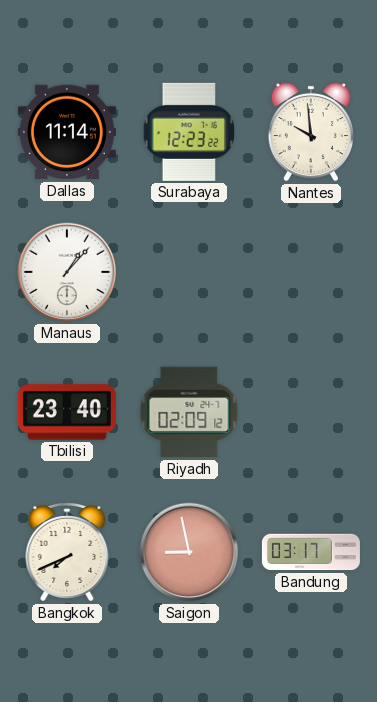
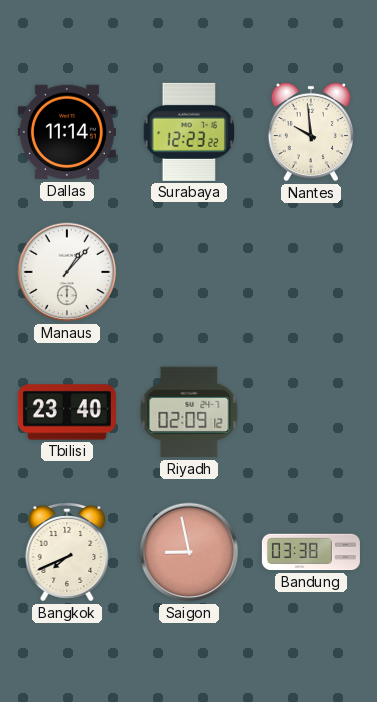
Bandung: 03:17 -> 03:38
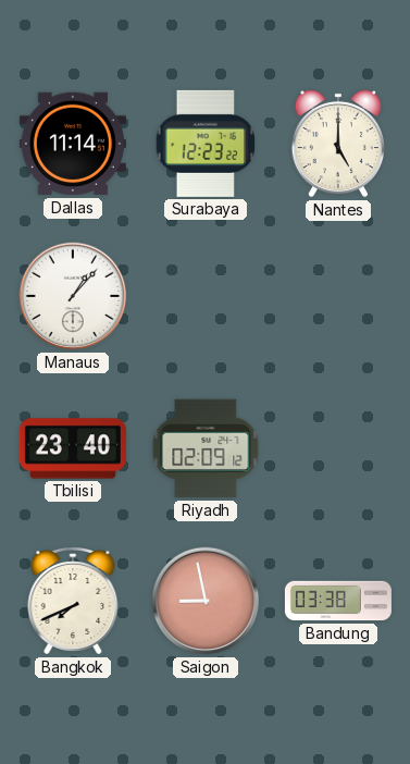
Nantes: 9:59 -> 5:00
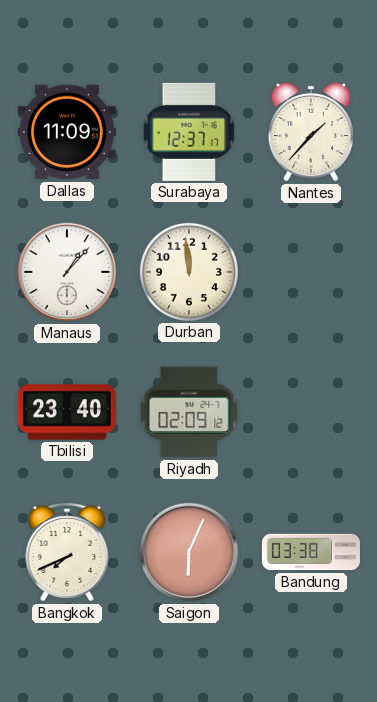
Dallas: 11:14 -> 11:09
Surabaya: 12:23 -> 12:37
Nantes: 5:00 -> 1:37
Durban: none -> 11:59
Saigon: 8:58 -> 6:04
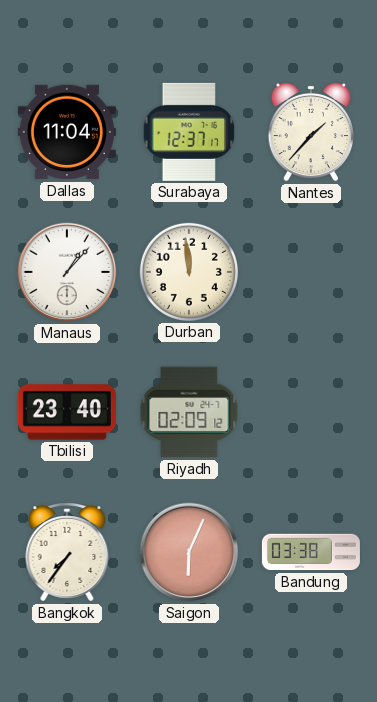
Dallas: 11:09 -> 11:04
Bangkok: 7:41 -> 7:36
